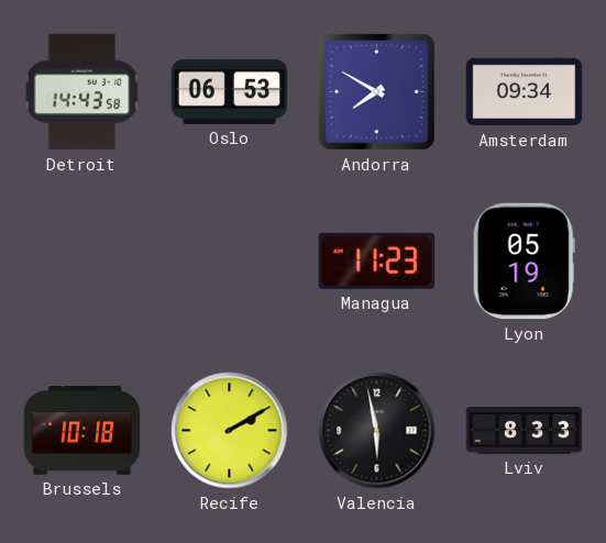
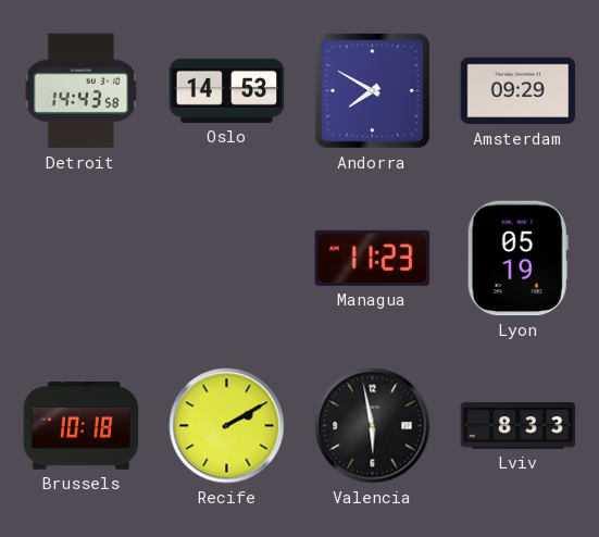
Oslo: 06:53 -> 14:53
Amsterdam: 09:34 -> 09:29
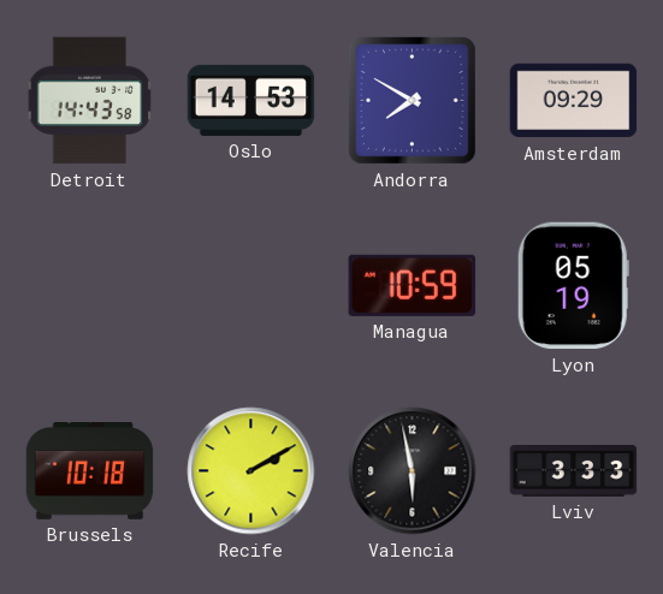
Managua: 11:23 -> 10:59
Lviv: 8:33 -> 3:33
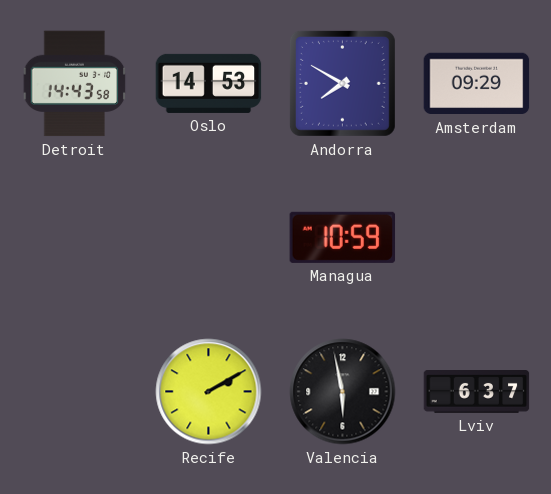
Lyon: 05:19 -> none
Brussels: 10:18 -> none
Lviv: 3:33 -> 6:37
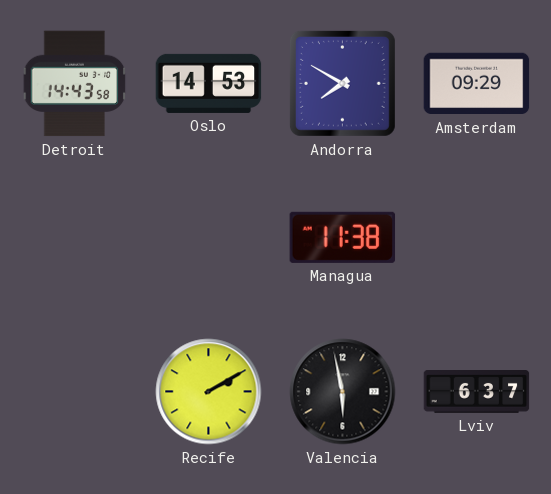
Managua: 10:59 -> 11:38
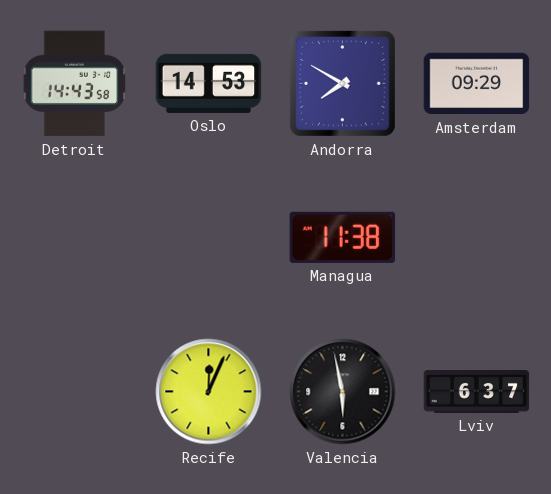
Recife: 2:10 -> 12:04
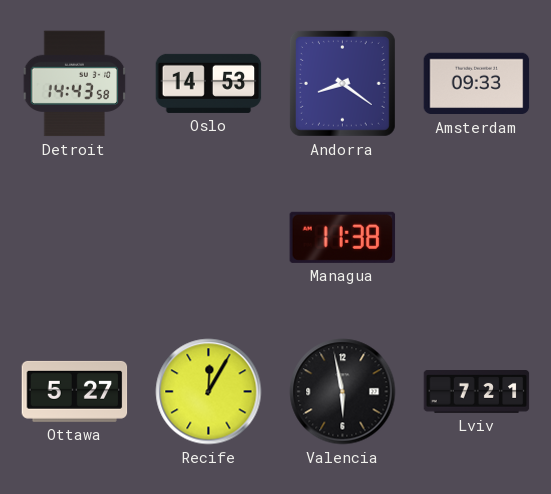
Andorra: 7:50 -> 8:21
Amsterdam: 09:29 -> 09:33
Ottawa: none -> 5:27
Recife: 12:04 -> 12:05
Lviv: 6:37 -> 7:21
